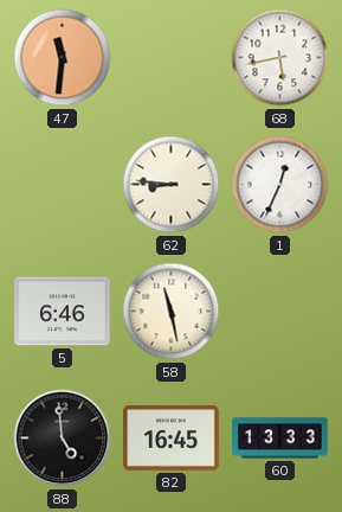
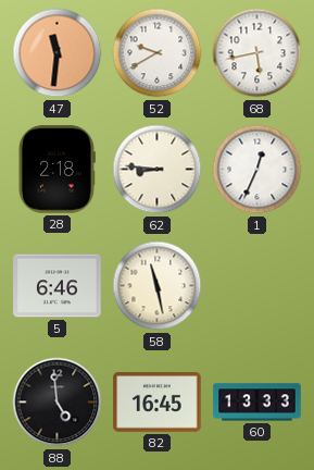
52: none -> 9:40
28: none -> 2:18
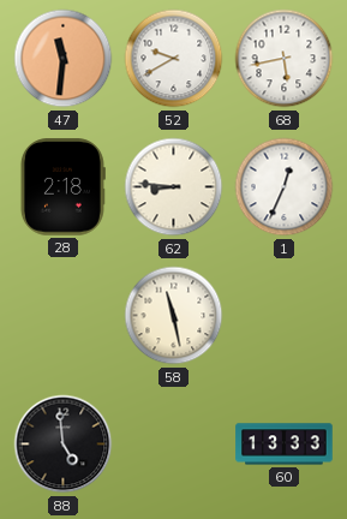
5: 6:46 -> none
82: 16:45 -> none
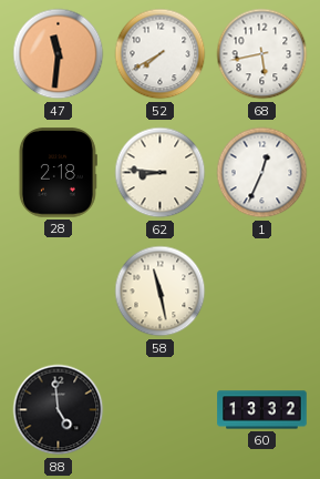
52: 9:40 -> 7:40
60: 13:33 -> 13:32
